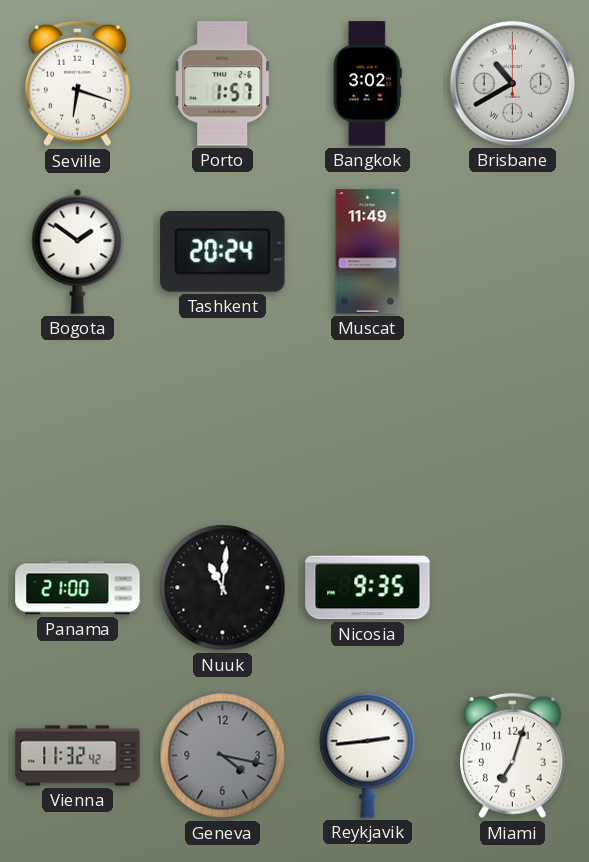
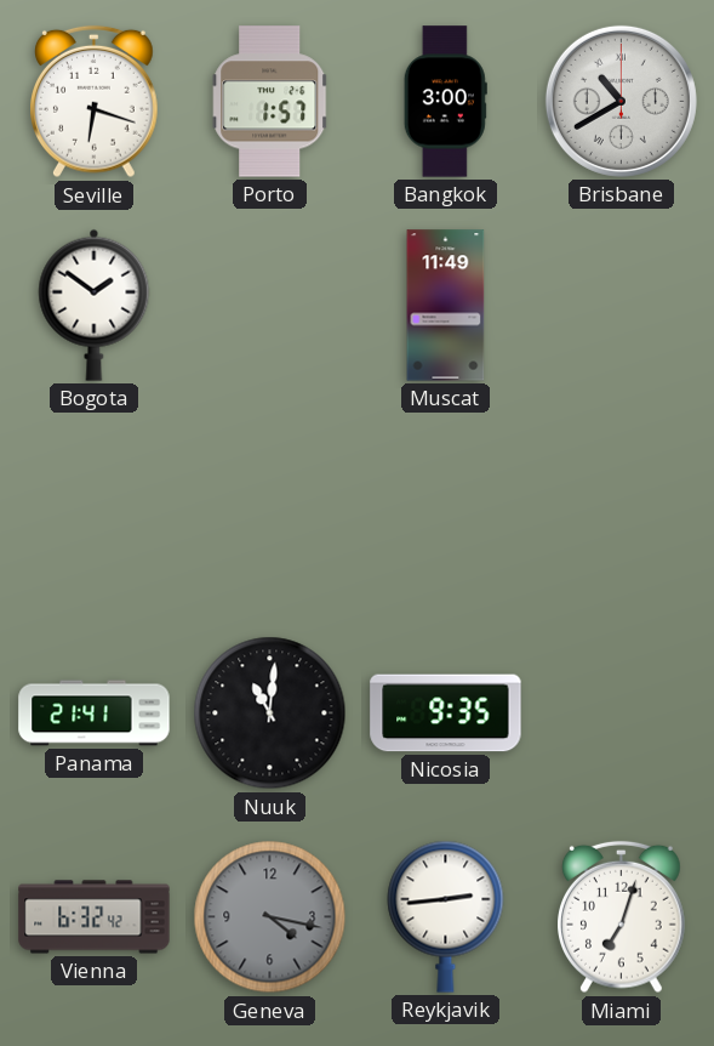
Bangkok: 3:02 -> 3:00
Tashkent: 20:24 -> none
Panama: 21:00 -> 21:41
Vienna: 11:32 -> 6:32
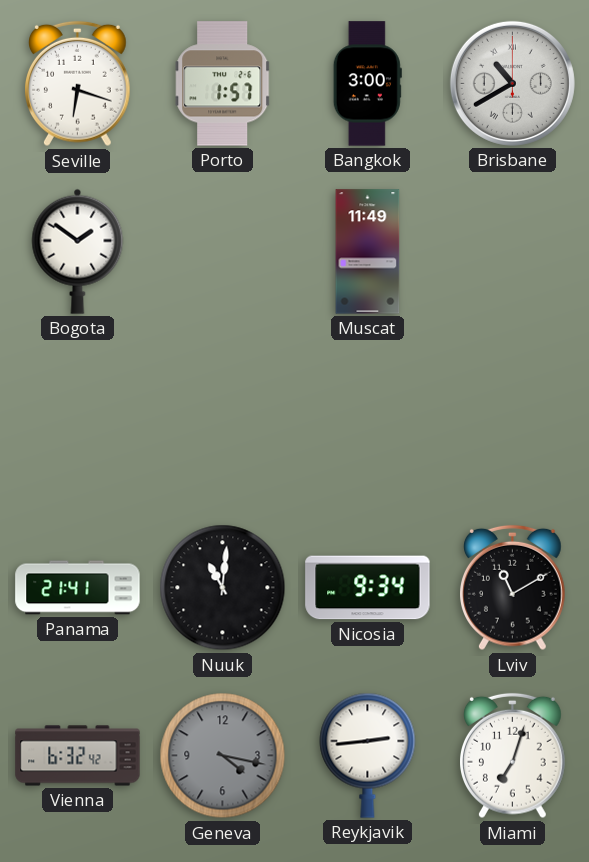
Nicosia: 9:35 -> 9:34
Lviv: none -> 11:10
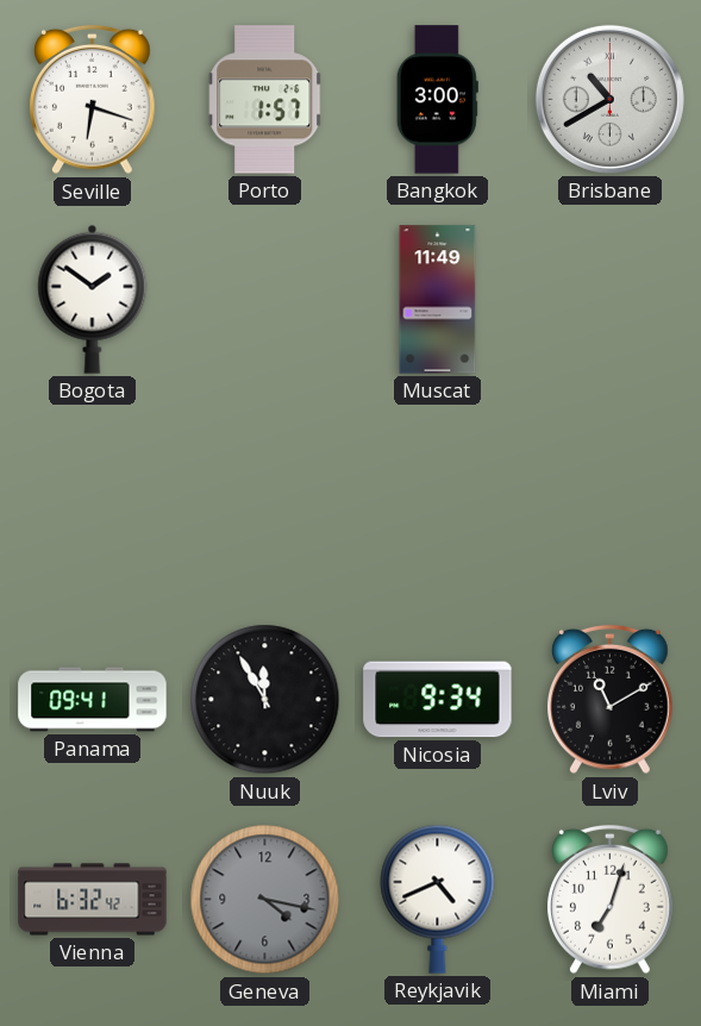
Panama: 21:41 -> 09:41
Nuuk: 11:01 -> 11:55
Reykjavik: 2:44 -> 4:41
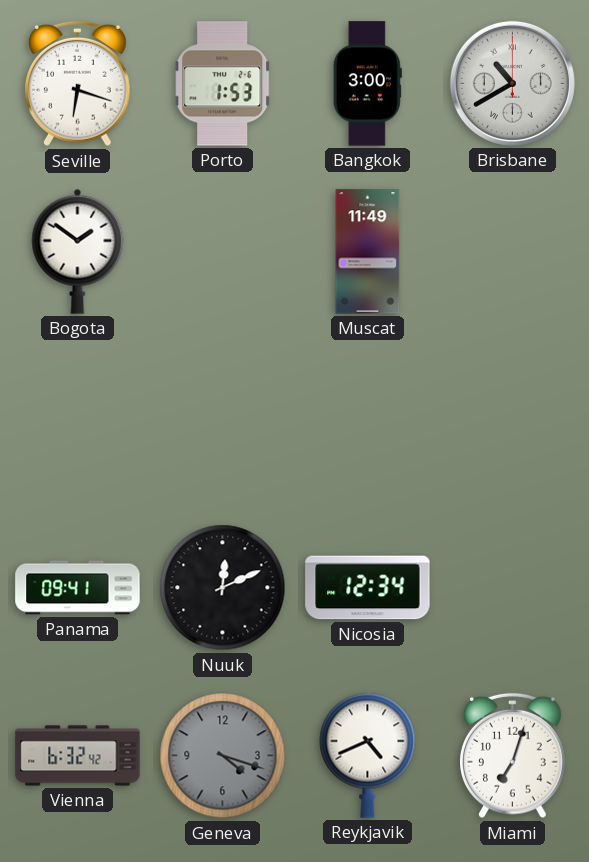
Porto: 1:57 -> 1:53
Nuuk: 11:55 -> 12:11
Nicosia: 9:34 -> 12:34
Lviv: 11:10 -> none
Geneva: 4:17 -> 4:18
